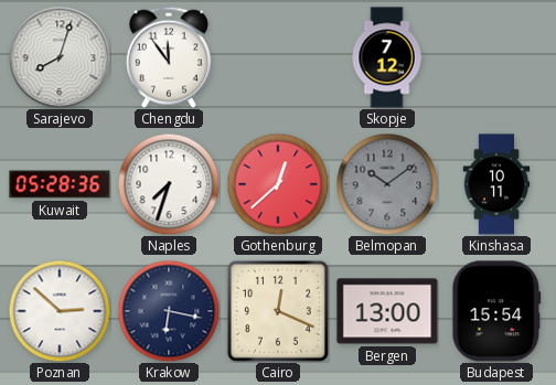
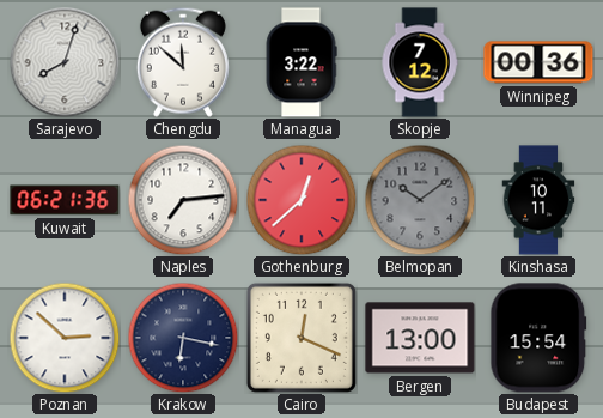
Chengdu: 11:54 -> 11:52
Managua: none -> 3:22
Winnipeg: none -> 00:36
Kuwait: 05:28 -> 06:21
Naples: 7:33 -> 7:14
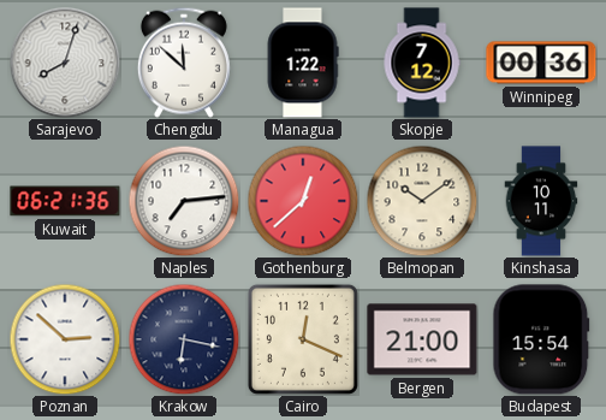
Managua: 3:22 -> 1:22
Belmopan dial: grey -> cream
Bergen: 13:00 -> 21:00
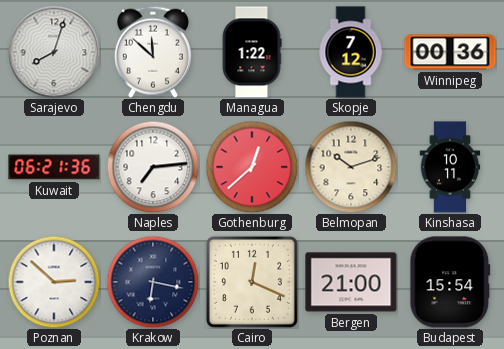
Belmopan: 10:09 -> 10:12
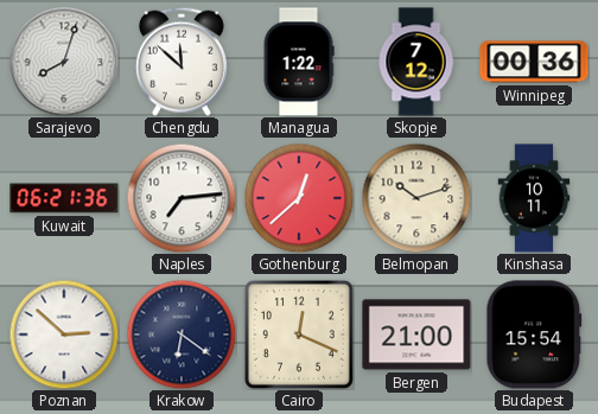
Krakow: 6:17 -> 6:21
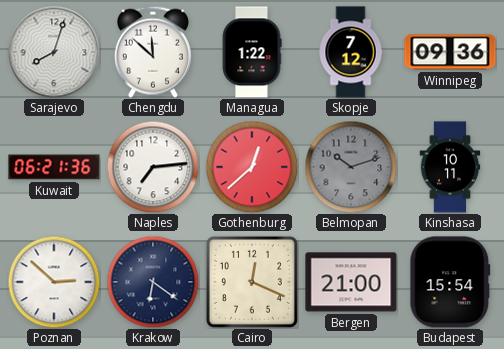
Winnipeg: 00:36 -> 09:36
Belmopan dial: cream -> grey
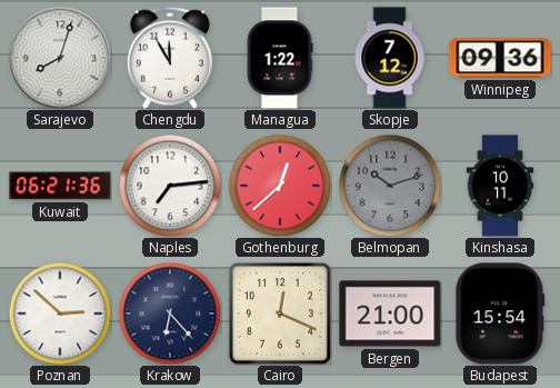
Chengdu: 11:52 -> 11:55
Krakow: 6:21 -> 6:23
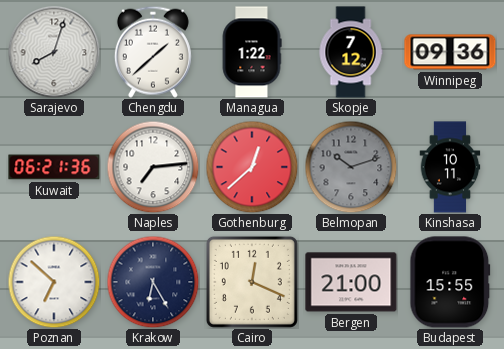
Chengdu: 11:55 -> 1:38
Poznan: 2:52 -> 6:52
Krakow: 6:23 -> 6:25
Budapest: 15:54 -> 15:55
